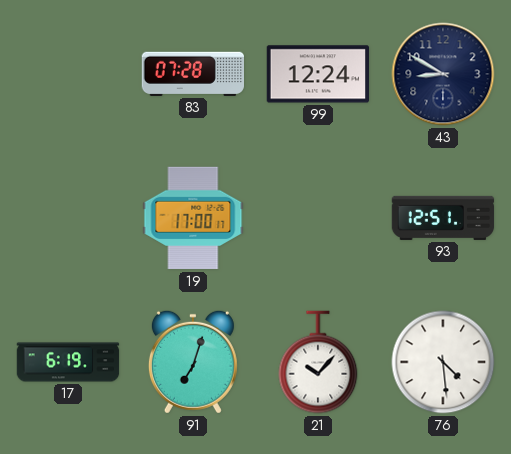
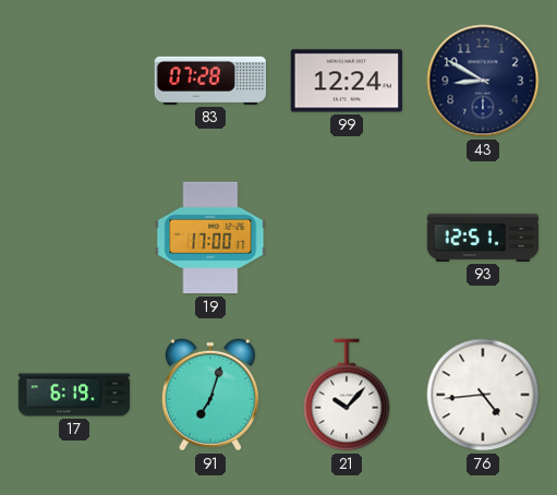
76: 4:29 -> 4:44
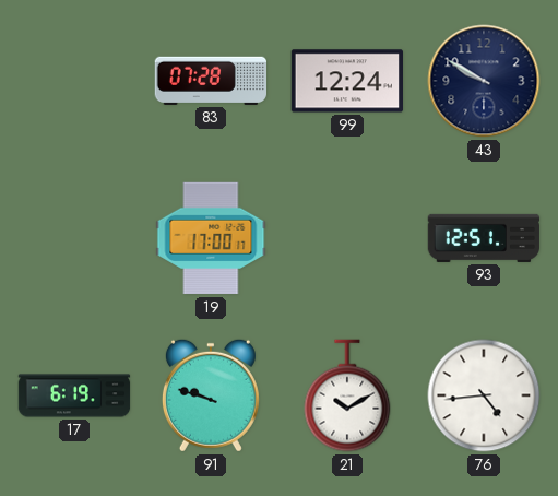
43: 8:50 -> 9:50
91: 7:03 -> 9:48
21: 10:07 -> 10:10
